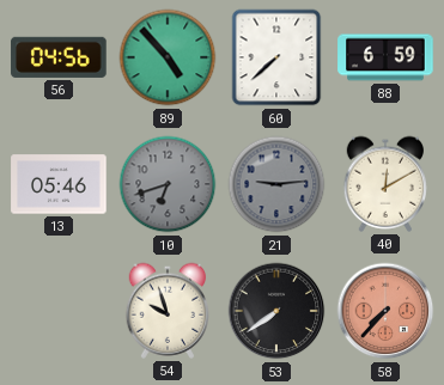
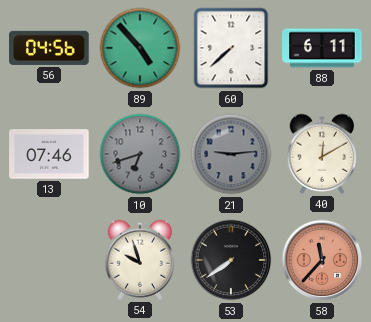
88: 6:59 -> 6:11
13: 05:46 -> 07:46
58: 7:37 -> 11:37
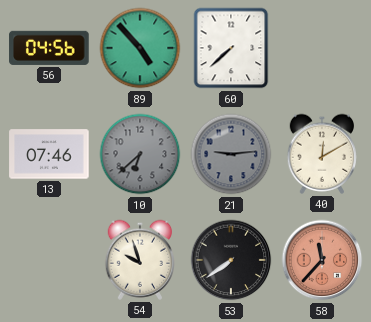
88: 6:11 -> none
10: 6:42 -> 6:38
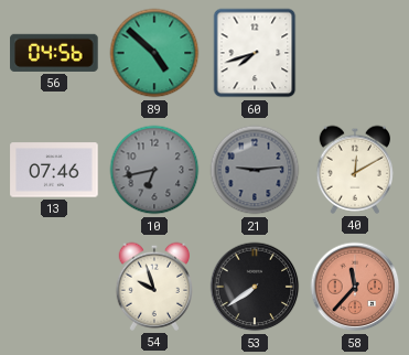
89: 4:53 -> 4:52
60: 7:38 -> 7:42
10: 6:38 -> 6:43
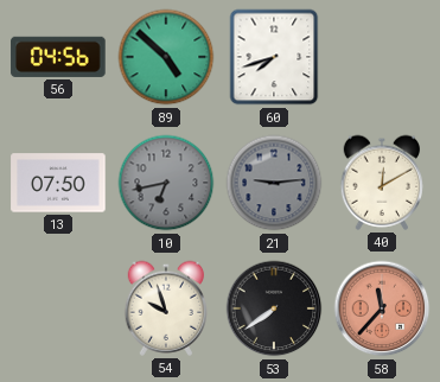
13: 07:46 -> 07:50
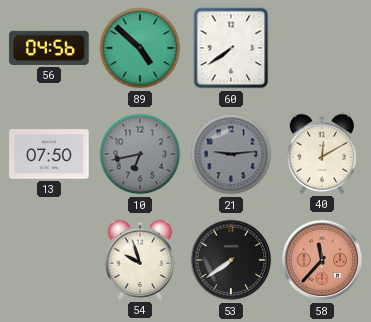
60: 7:42 -> 7:39
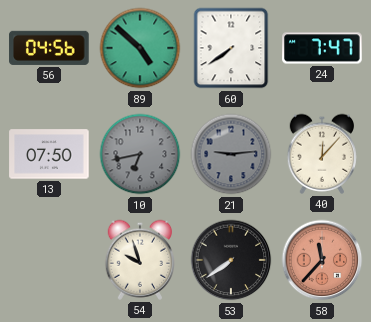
24: none -> 7:47
40: 12:10 -> 12:07
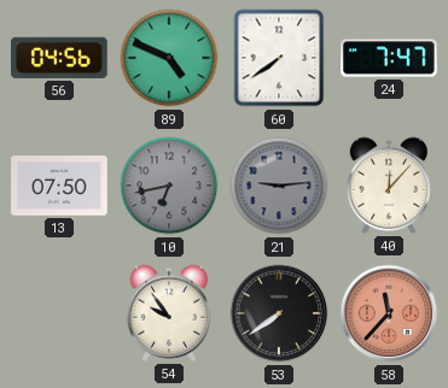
89: 4:52 -> 4:49
54: 9:57 -> 9:54
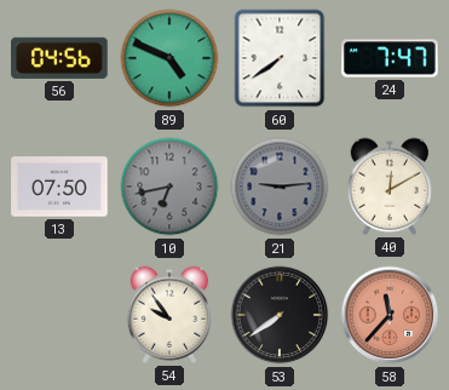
40: 12:07 -> 12:10
